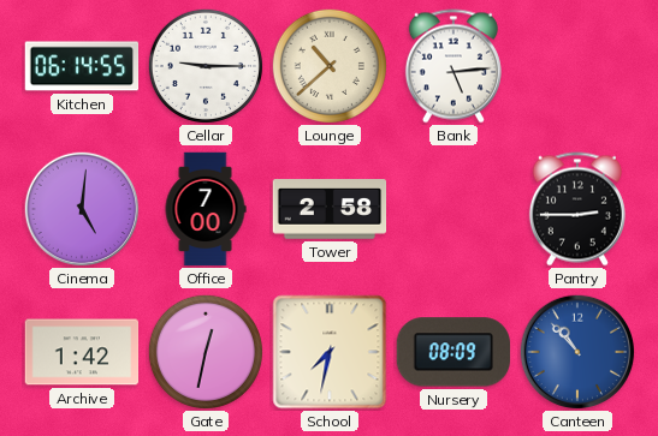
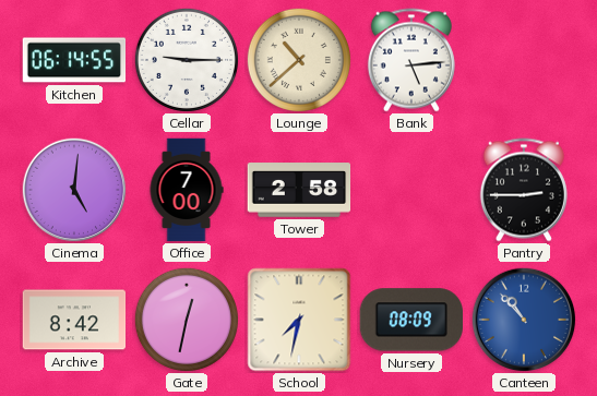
Archive: 1:42 -> 8:42
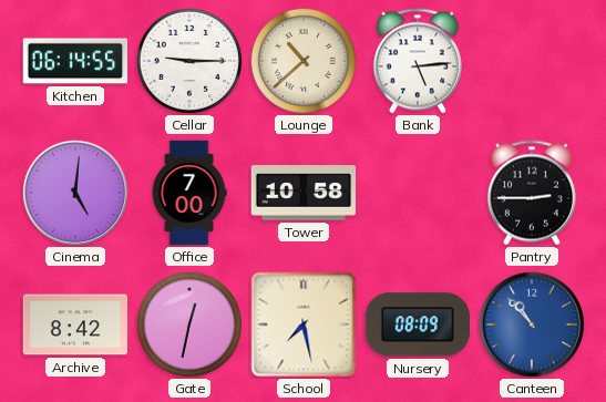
Tower: 2:58 -> 10:58
School: 7:32 -> 7:28
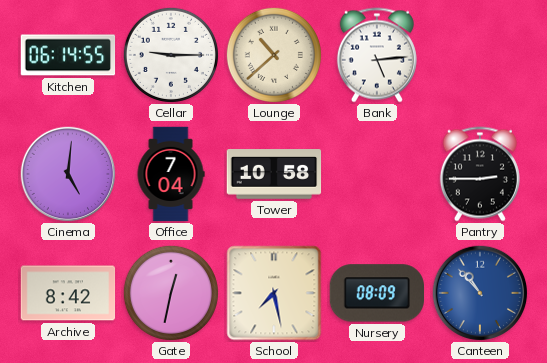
Office: 7:00 -> 7:04
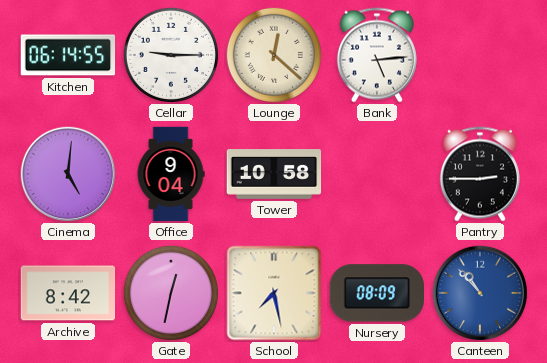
Lounge: 10:38 -> 12:22
Office: 7:04 -> 9:04
